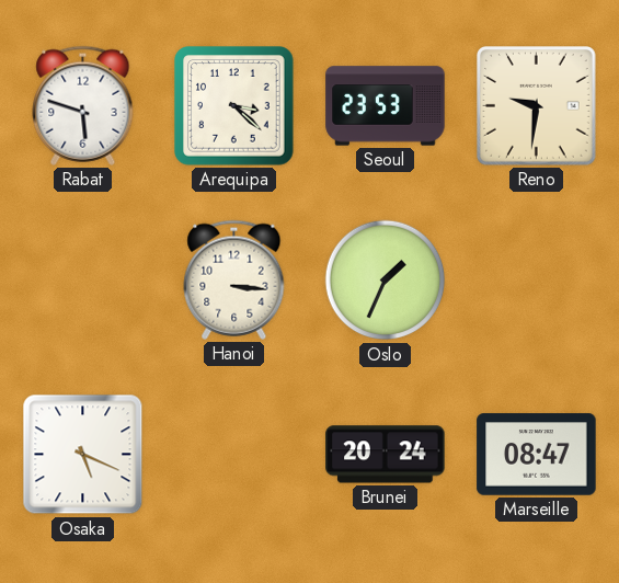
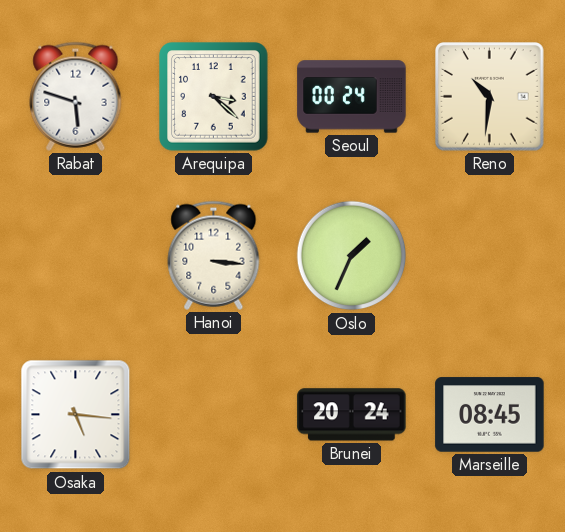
Seoul: 23:53 -> 00:24
Reno: 9:31 -> 10:31
Osaka: 5:19 -> 5:16
Marseille: 08:47 -> 08:45
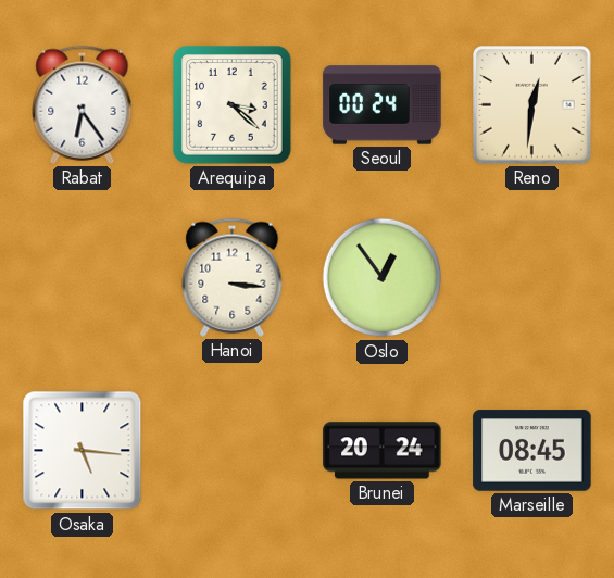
Rabat: 5:48 -> 6:24
Reno: 10:31 -> 12:31
Oslo: 1:34 -> 12:54
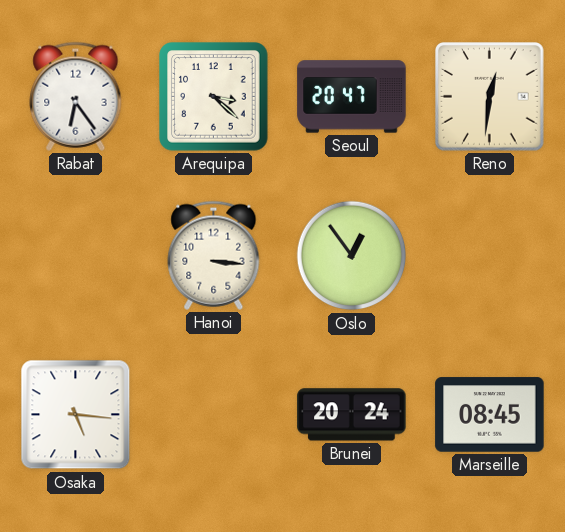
Seoul: 00:24 -> 20:47
